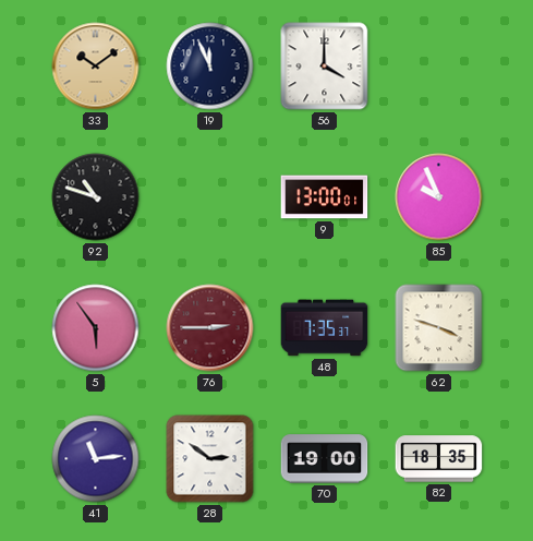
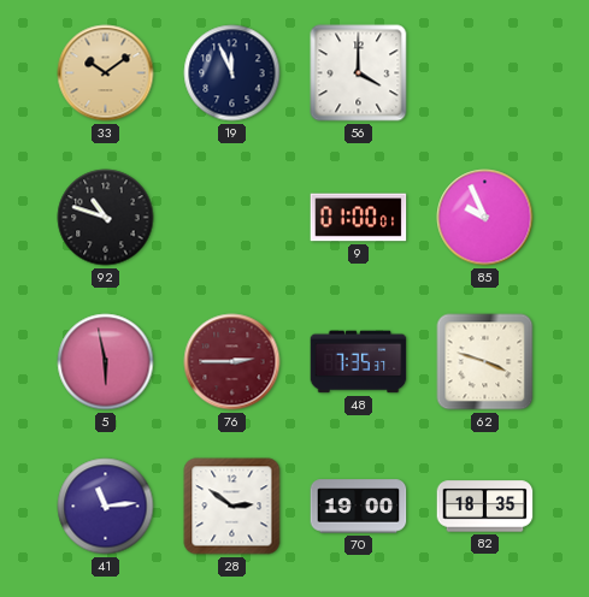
9: 13:00 -> 01:00
5: 5:54 -> 5:58
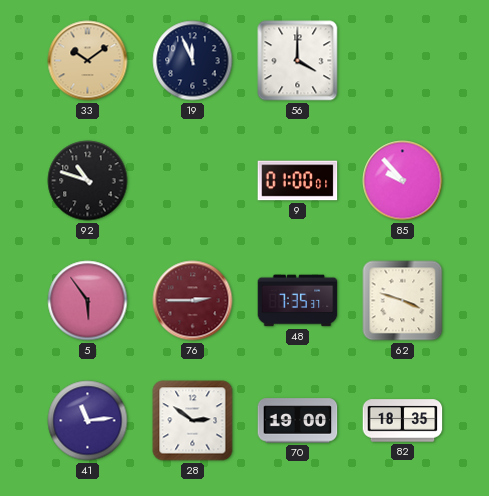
85: 9:56 -> 9:53
5: 5:58 -> 5:54
